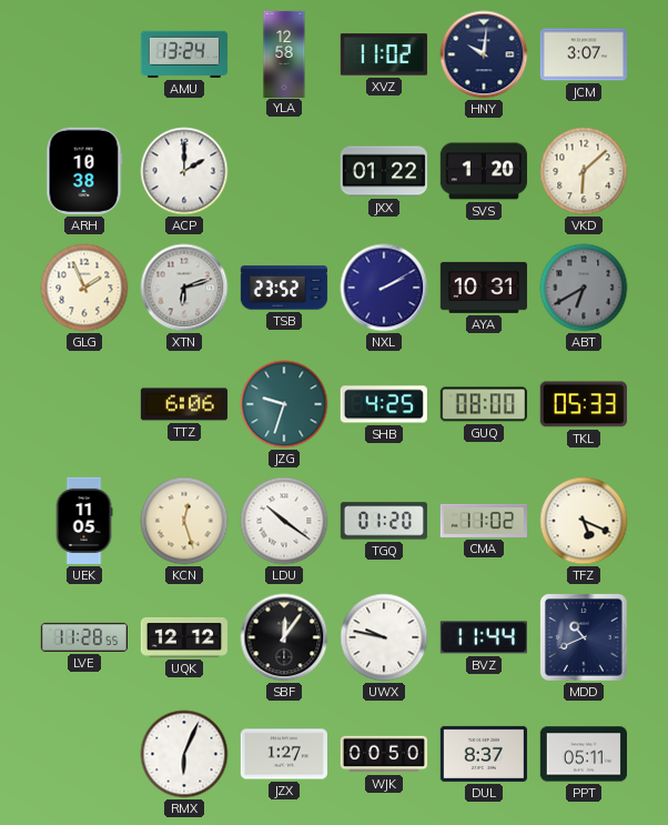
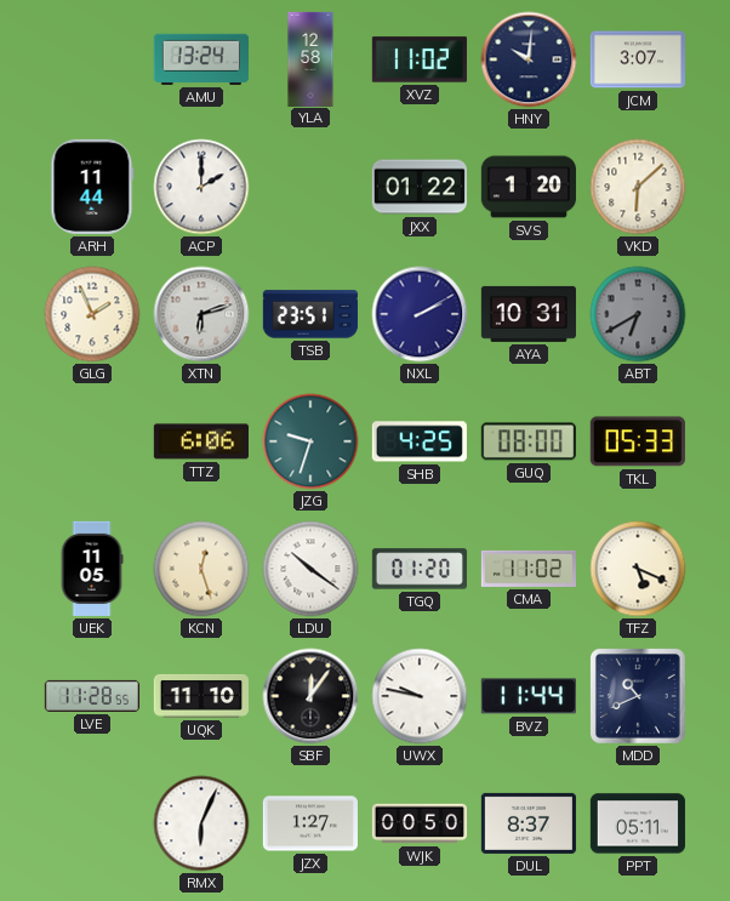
ARH: 10:38 -> 11:44
TSB: 23:52 -> 23:51
UQK: 12:12 -> 11:10
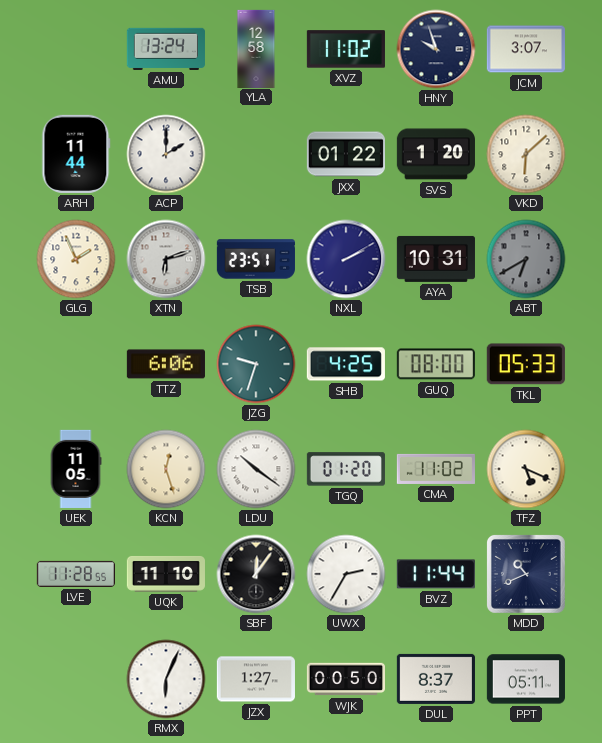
HNY: 10:01 -> 9:57
UWX: 9:47 -> 2:35
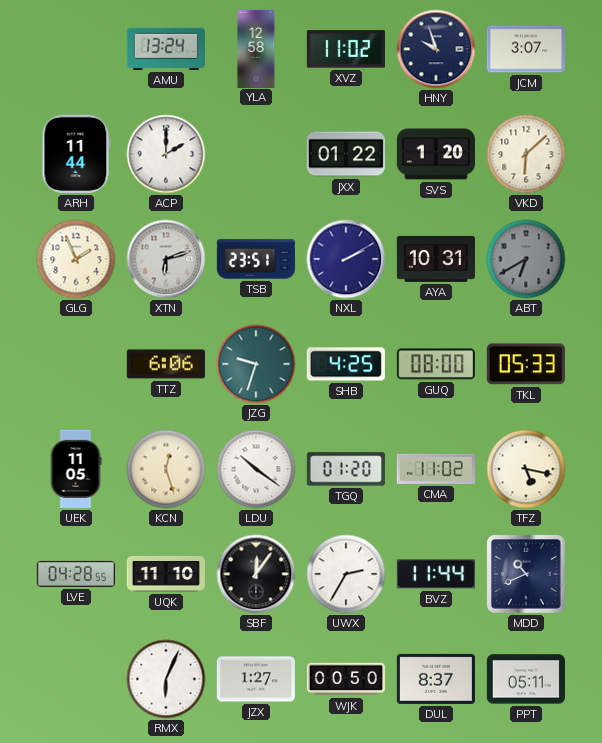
TFZ: 5:19 -> 5:17
LVE: 11:28 -> 04:28
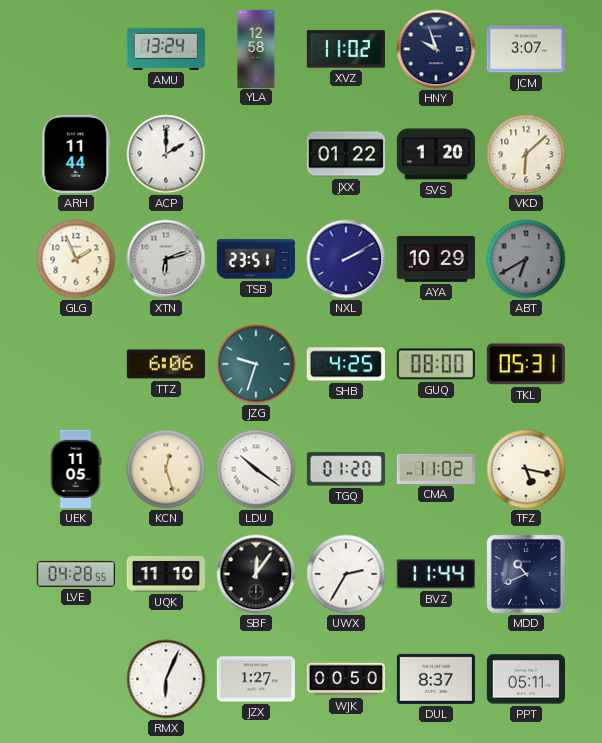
AYA: 10:31 -> 10:29
TKL: 05:33 -> 05:31
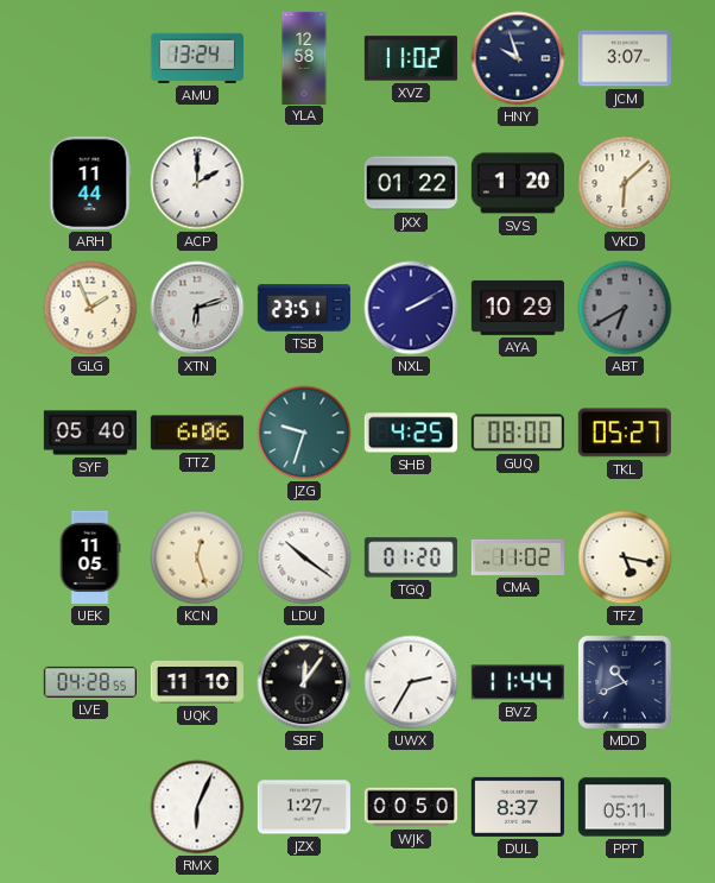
SYF: none -> 05:40
TKL: 05:31 -> 05:27
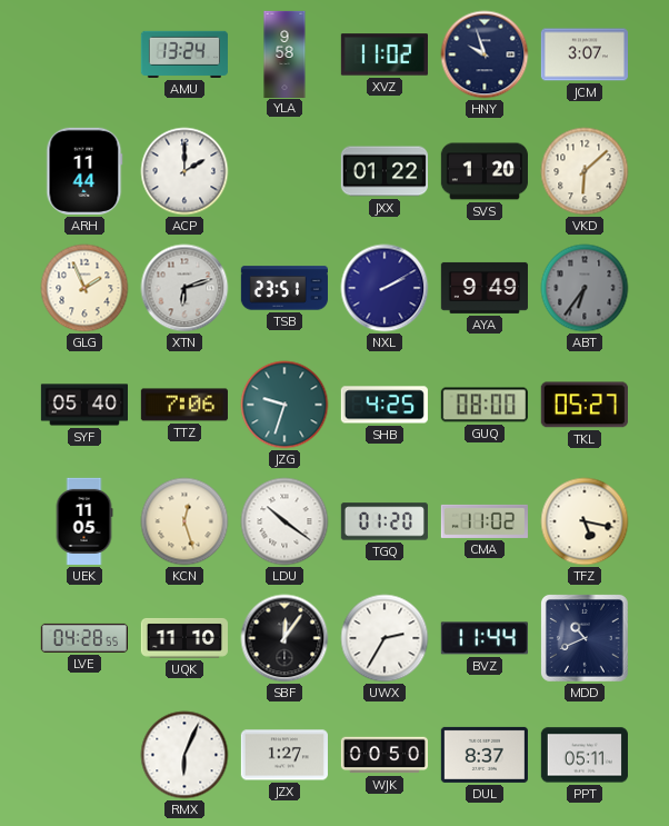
YLA: 12:58 -> 9:58
AYA: 10:29 -> 9:49
ABT: 6:40 -> 6:36
TTZ: 6:06 -> 7:06
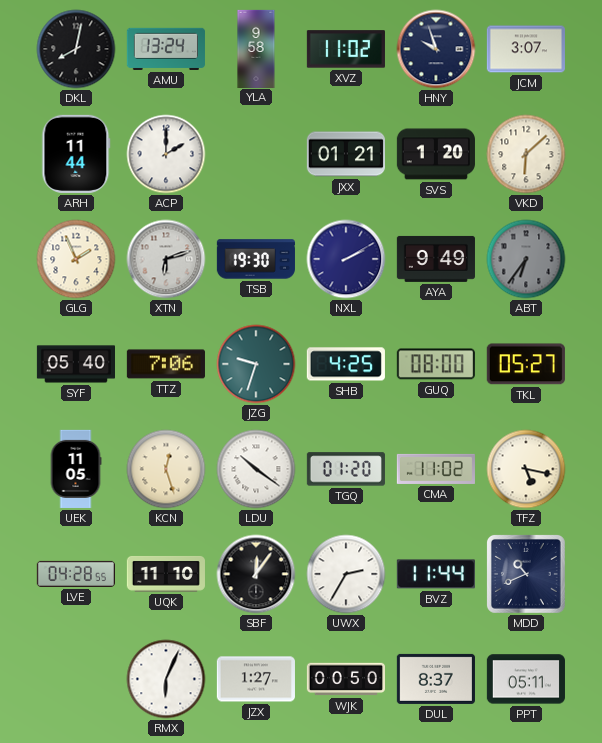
DKL: none -> 8:02
JXX: 01:22 -> 01:21
TSB: 23:51 -> 19:30
